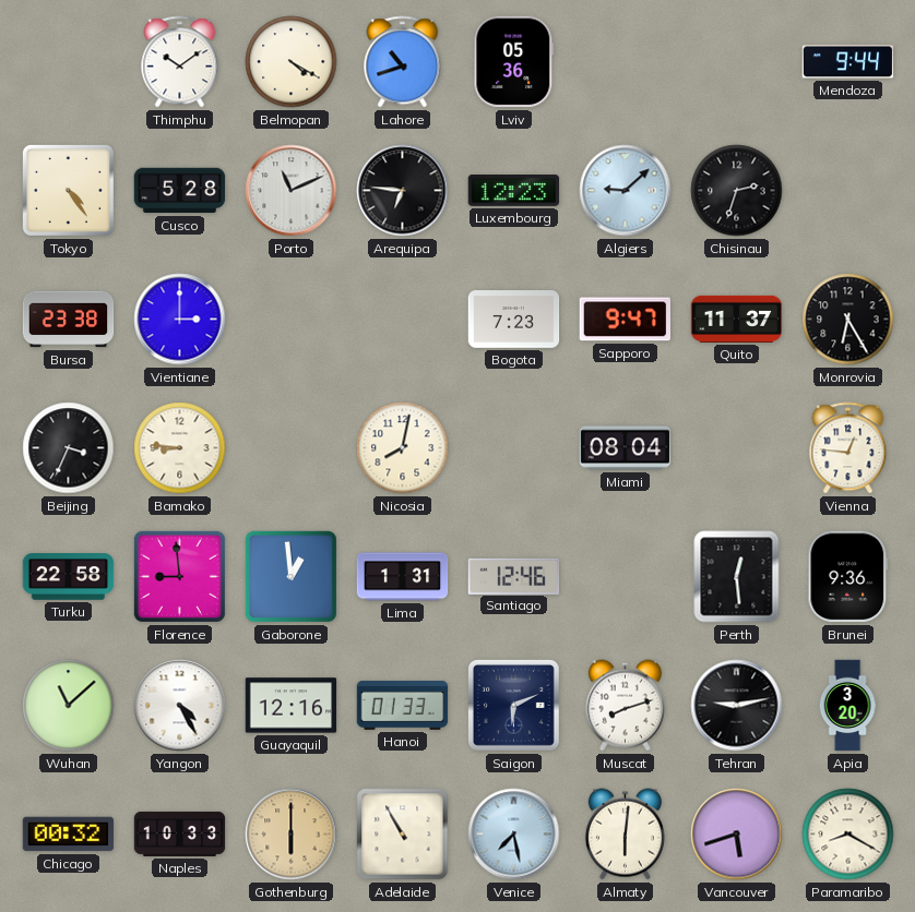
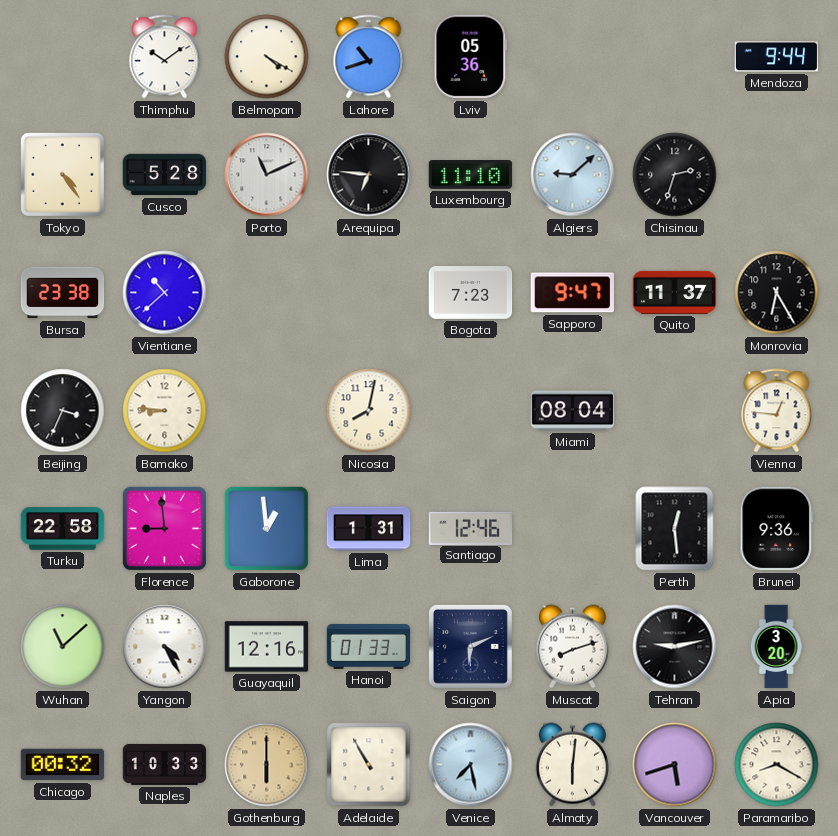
Luxembourg: 12:23 -> 11:10
Vientiane: 3:00 -> 10:38
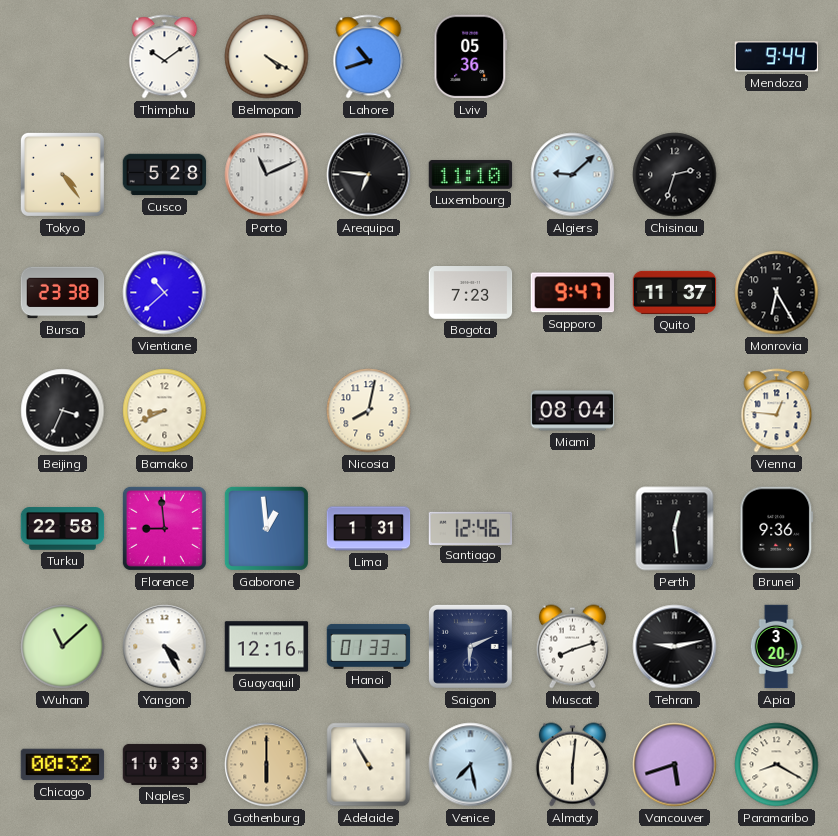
Bamako: 8:46 -> 8:41
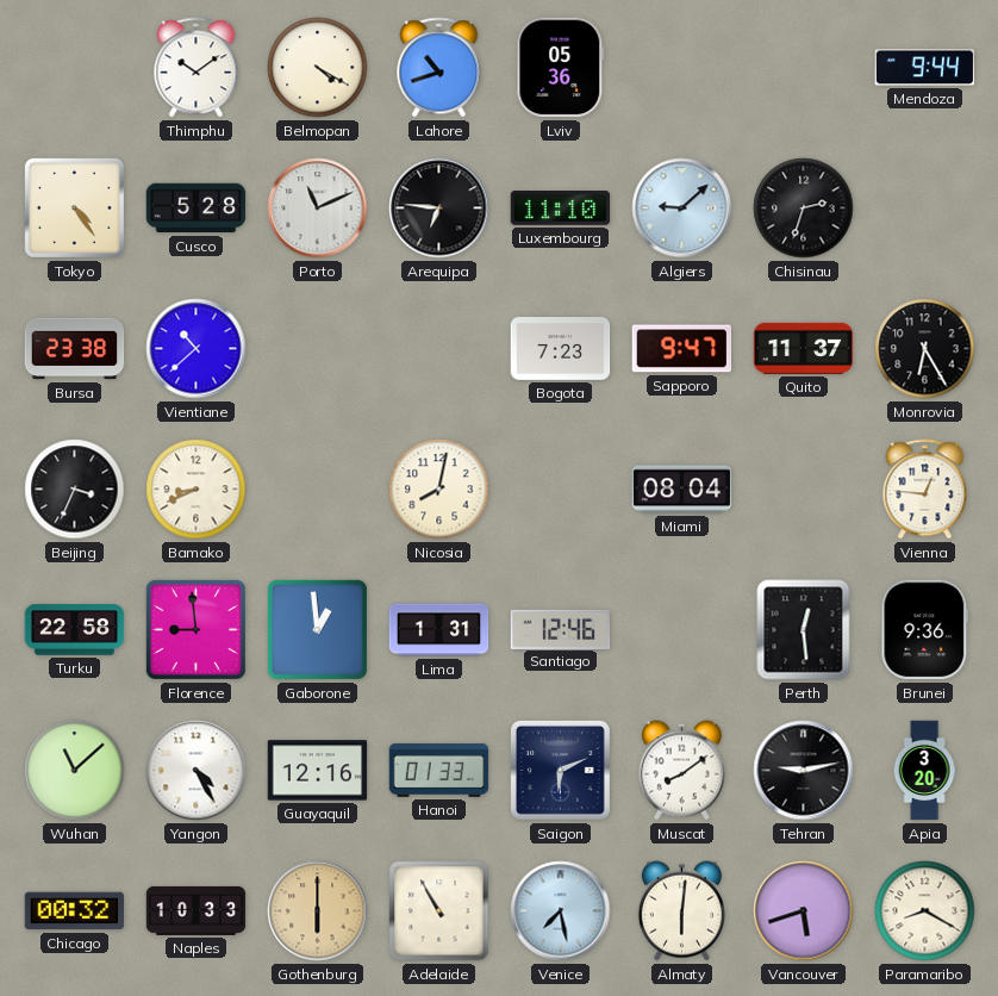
Muscat: 8:12 -> 8:09
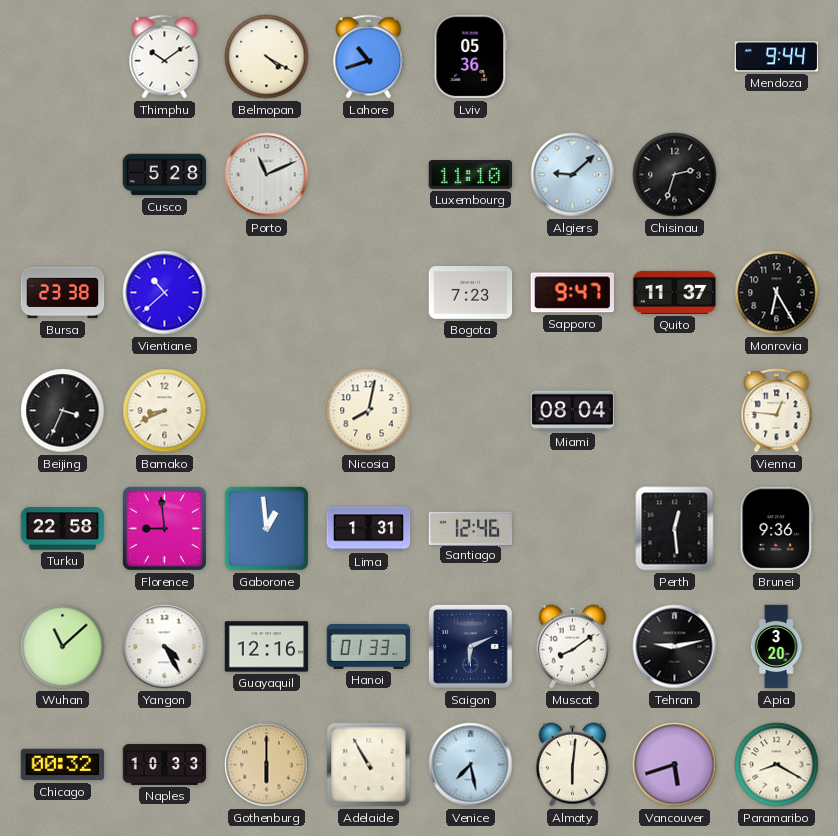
Tokyo: 4:24 -> none
Arequipa: 6:46 -> none
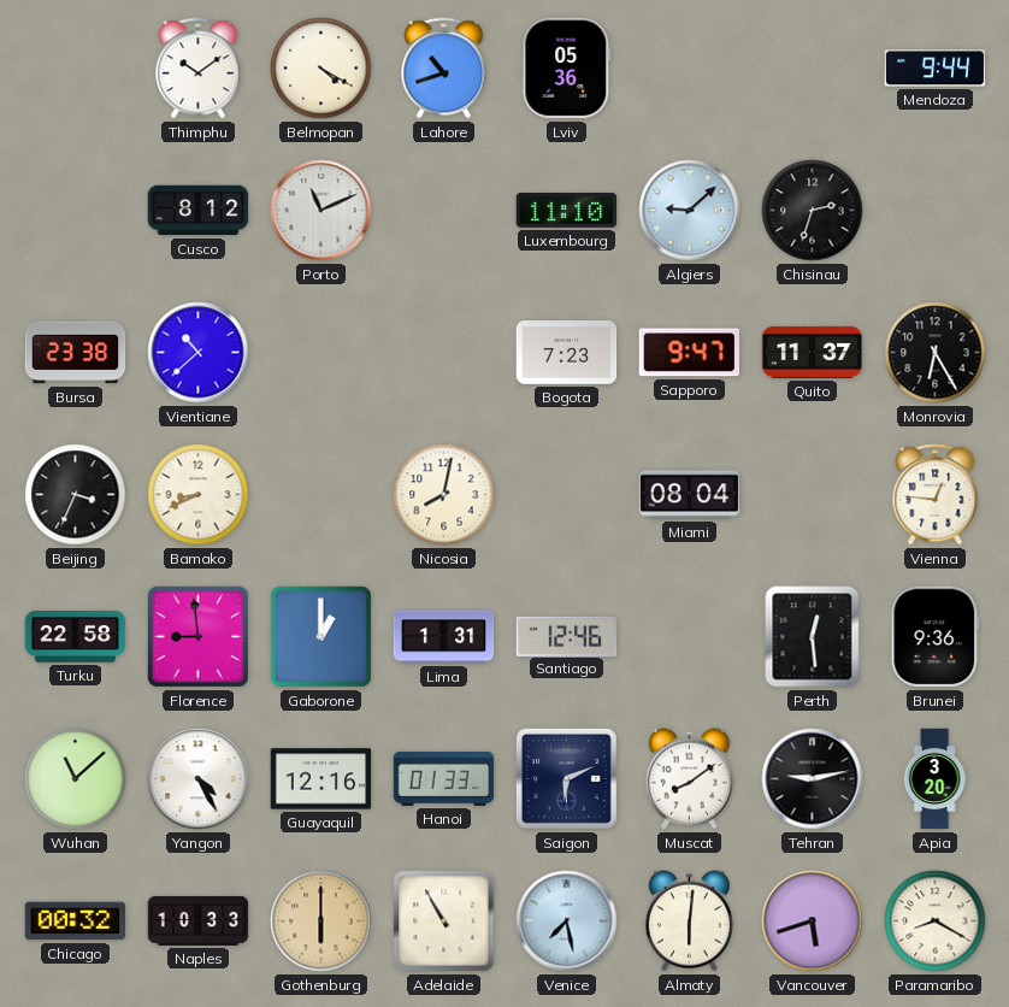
Cusco: 5:28 -> 8:12
Gaborone: 12:59 -> 1:00
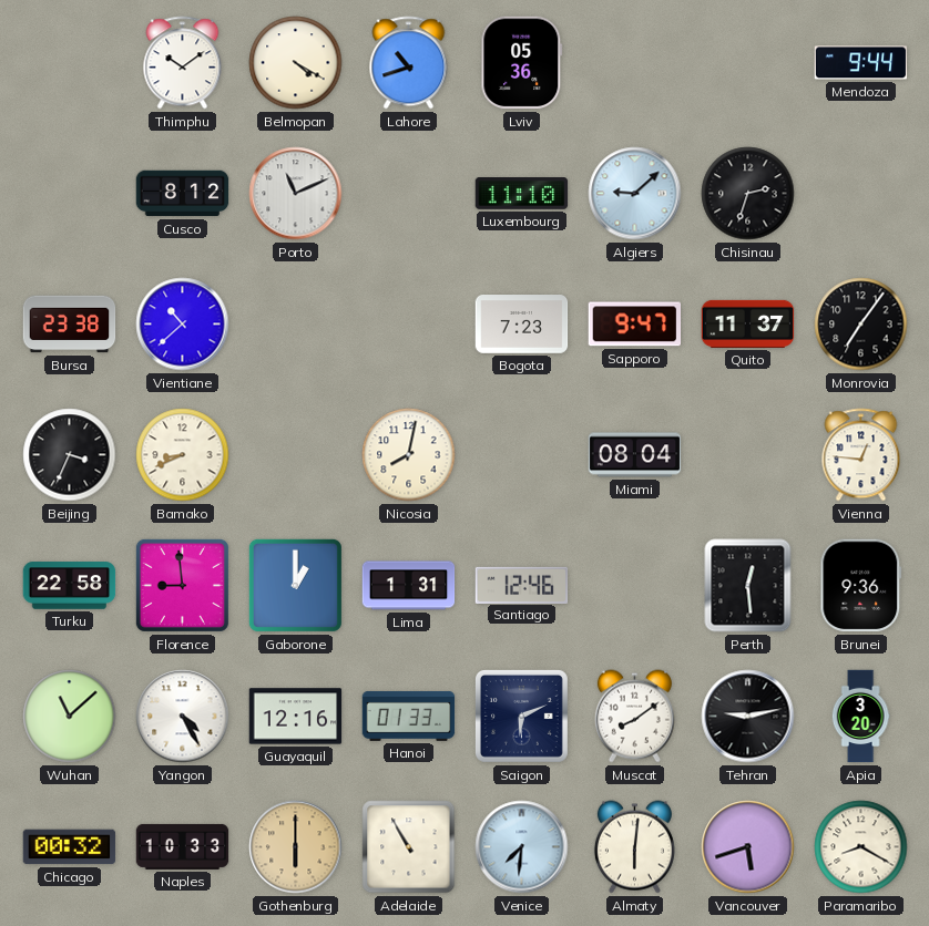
Monrovia: 6:25 -> 7:06
Venice: 7:28 -> 7:31
